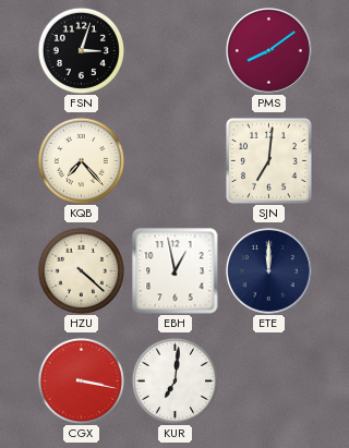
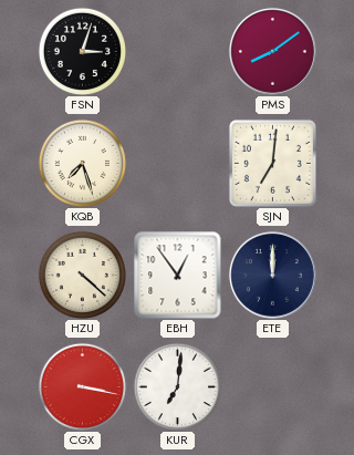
KQB: 7:23 -> 7:27
EBH: 12:58 -> 12:54
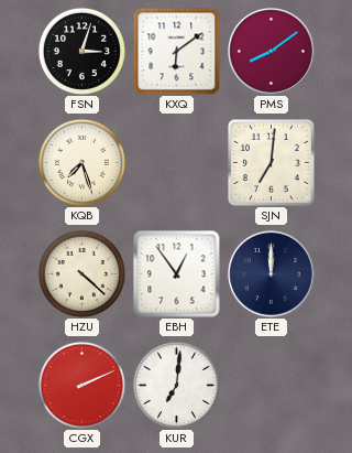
KXQ: none -> 6:09
CGX: 3:17 -> 2:11
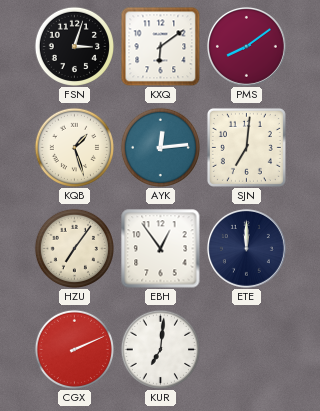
KQB: 7:27 -> 1:27
AYK: none -> 12:14
HZU: 4:22 -> 7:06
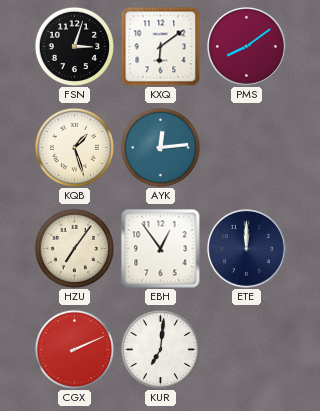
SJN: 7:01 -> none
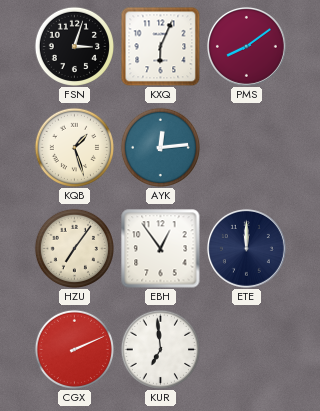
KXQ: 6:09 -> 6:04
KUR: 7:01 -> 6:59
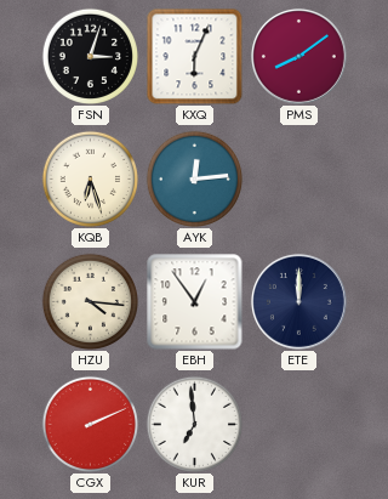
KQB: 1:27 -> 6:27
HZU: 7:06 -> 4:16
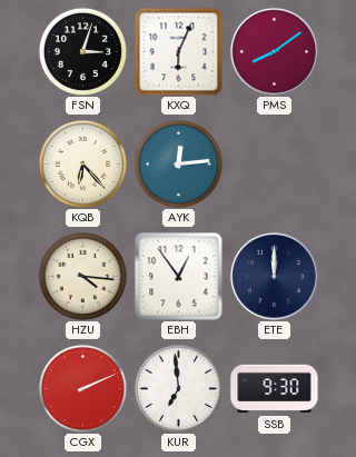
KQB: 6:27 -> 6:23
SSB: none -> 9:30
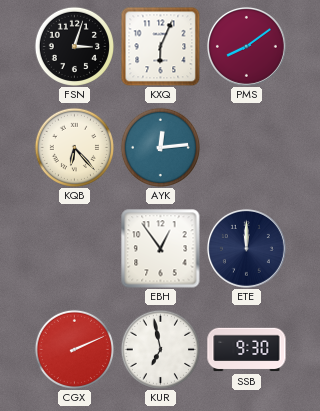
HZU: 4:16 -> none
KUR: 6:59 -> 6:58
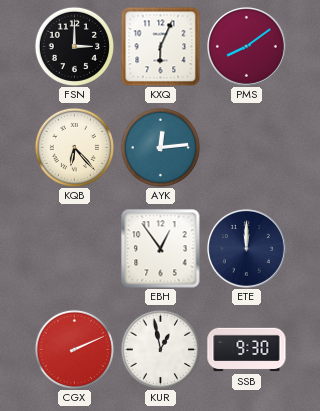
FSN: 3:03 -> 3:00
KUR: 6:58 -> 12:58
